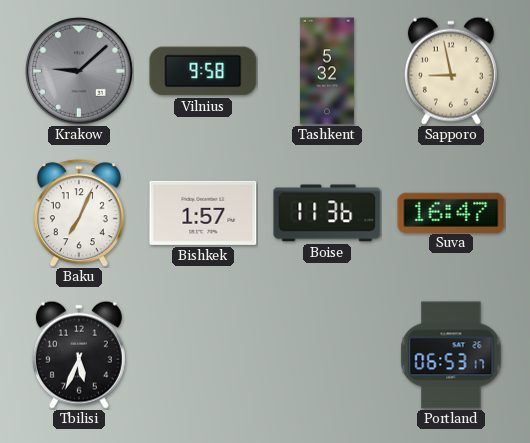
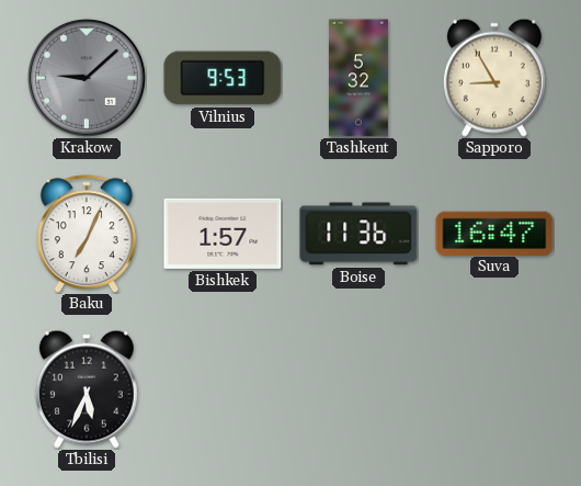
Vilnius: 9:58 -> 9:53
Sapporo: 8:58 -> 8:55
Portland: 06:53 -> none
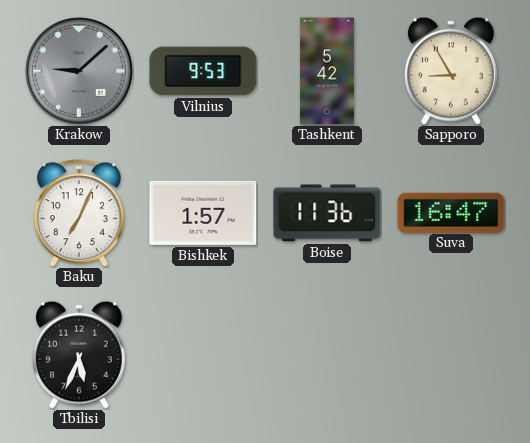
Tashkent: 5:32 -> 5:42
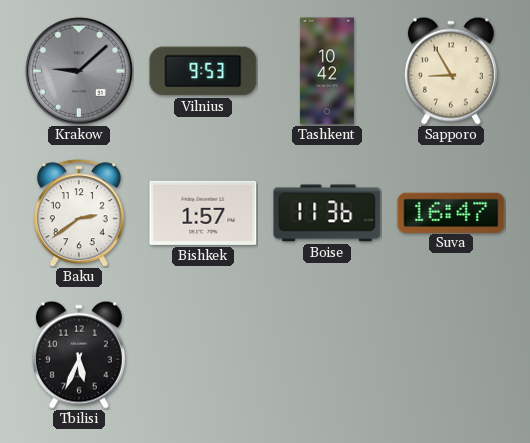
Tashkent: 5:42 -> 10:42
Baku: 7:04 -> 2:39
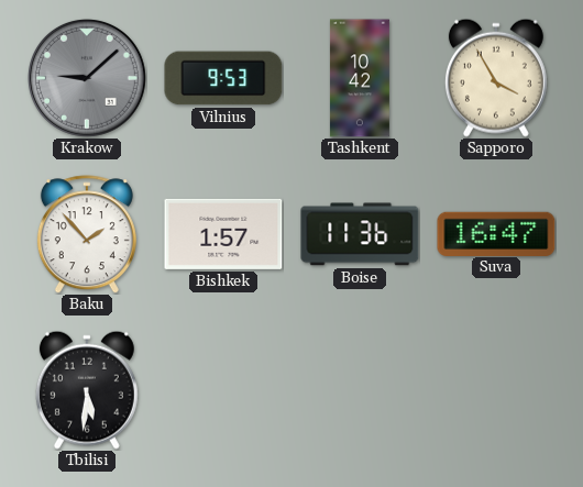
Sapporo: 8:55 -> 3:55
Baku: 2:39 -> 1:53
Tbilisi: 5:34 -> 5:31
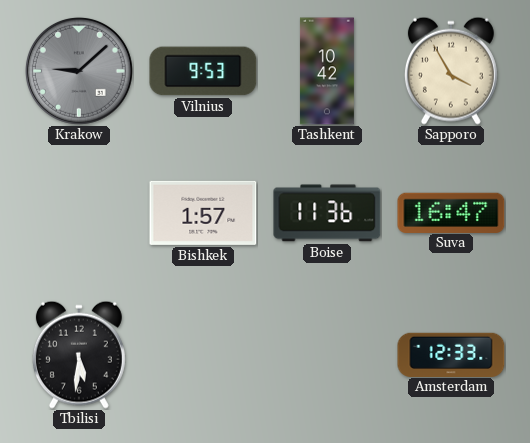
Baku: 1:53 -> none
Amsterdam: none -> 12:33
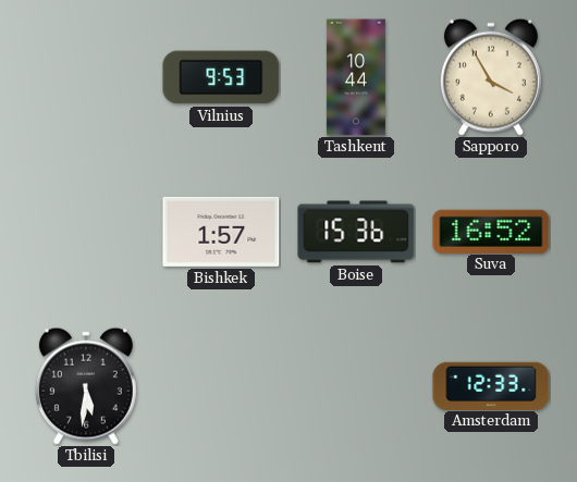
Krakow: 9:08 -> none
Tashkent: 10:42 -> 10:44
Boise: 11:36 -> 15:36
Suva: 16:47 -> 16:52
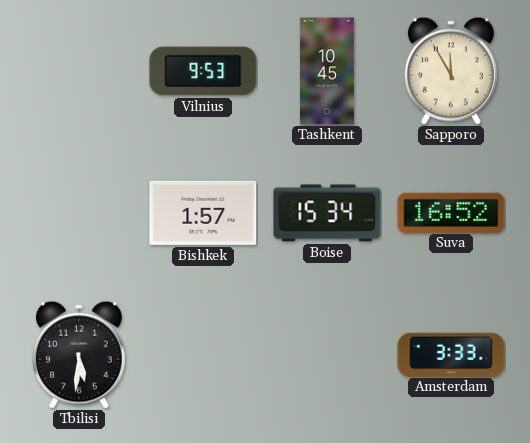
Tashkent: 10:44 -> 10:45
Sapporo: 3:55 -> 11:55
Boise: 15:36 -> 15:34
Amsterdam: 12:33 -> 3:33
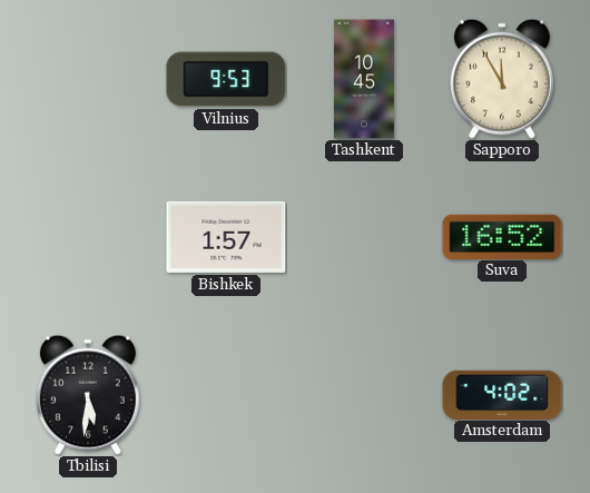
Boise: 15:34 -> none
Amsterdam: 3:33 -> 4:02
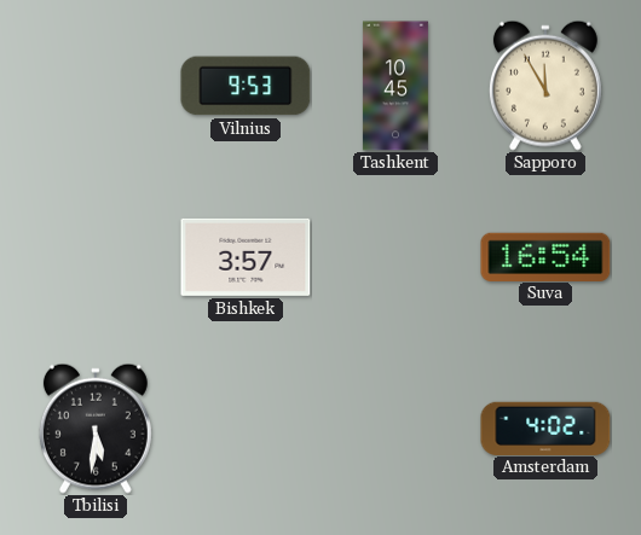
Bishkek: 1:57 -> 3:57
Suva: 16:52 -> 16:54
